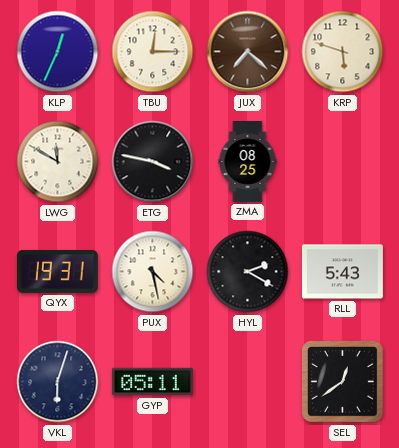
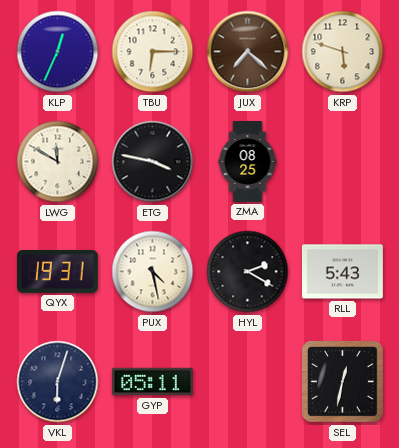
TBU: 12:15 -> 6:15
SEL: 12:39 -> 12:32
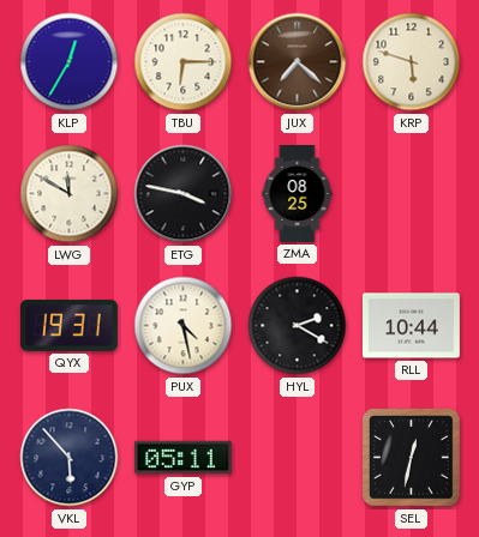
KLP: 12:34 -> 12:35
RLL: 5:43 -> 10:44
VKL: 6:03 -> 5:53
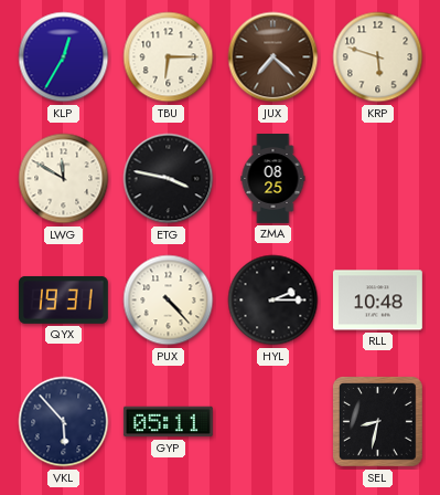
PUX: 4:28 -> 4:23
HYL: 2:20 -> 2:15
RLL: 10:44 -> 10:48
SEL: 12:32 -> 8:32
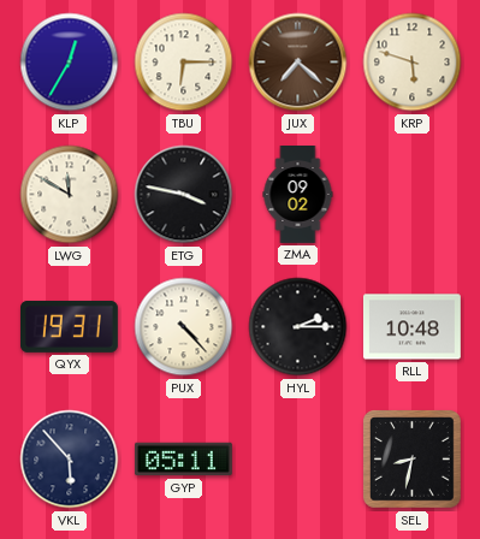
ZMA: 08:25 -> 09:02
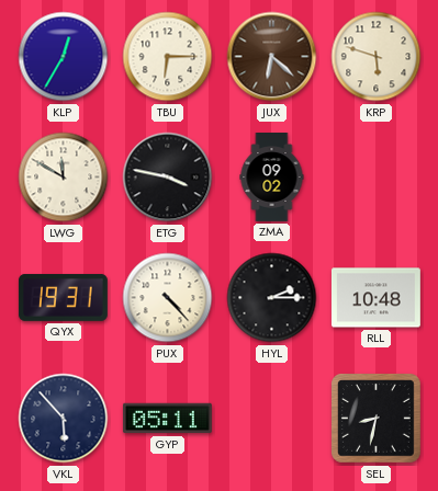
JUX: 7:22 -> 6:22
